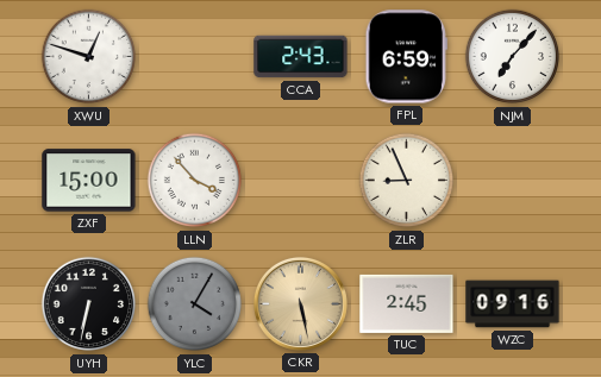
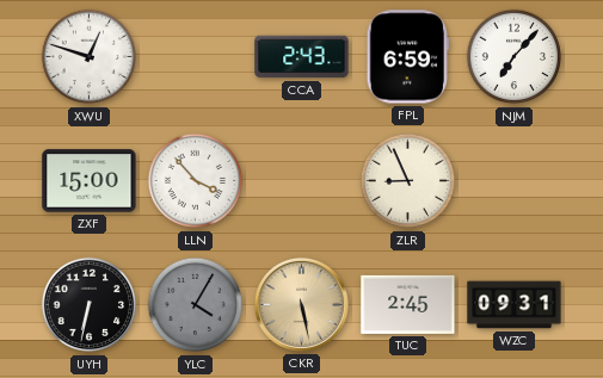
WZC: 09:16 -> 09:31
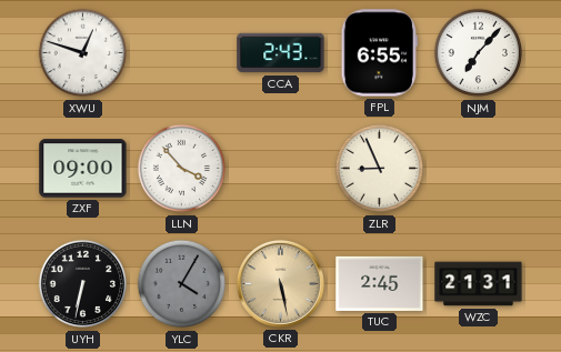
FPL: 6:59 -> 6:55
ZXF: 15:00 -> 09:00
WZC: 09:31 -> 21:31
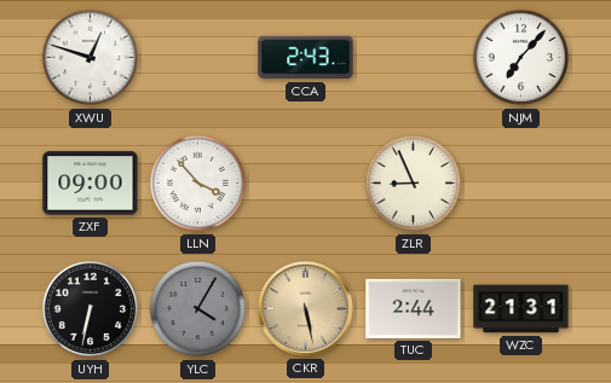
FPL: 6:55 -> none
TUC: 2:45 -> 2:44
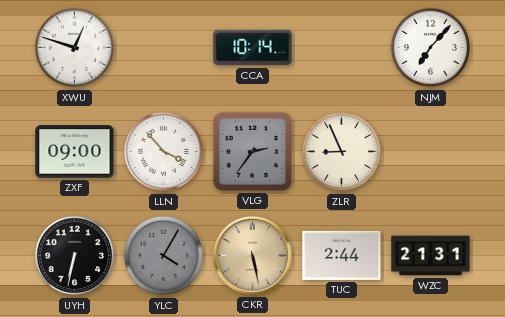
CCA: 2:43 -> 10:14
VLG: none -> 2:36
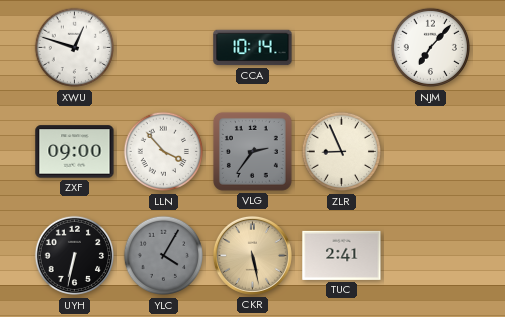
TUC: 2:44 -> 2:41
WZC: 21:31 -> none
